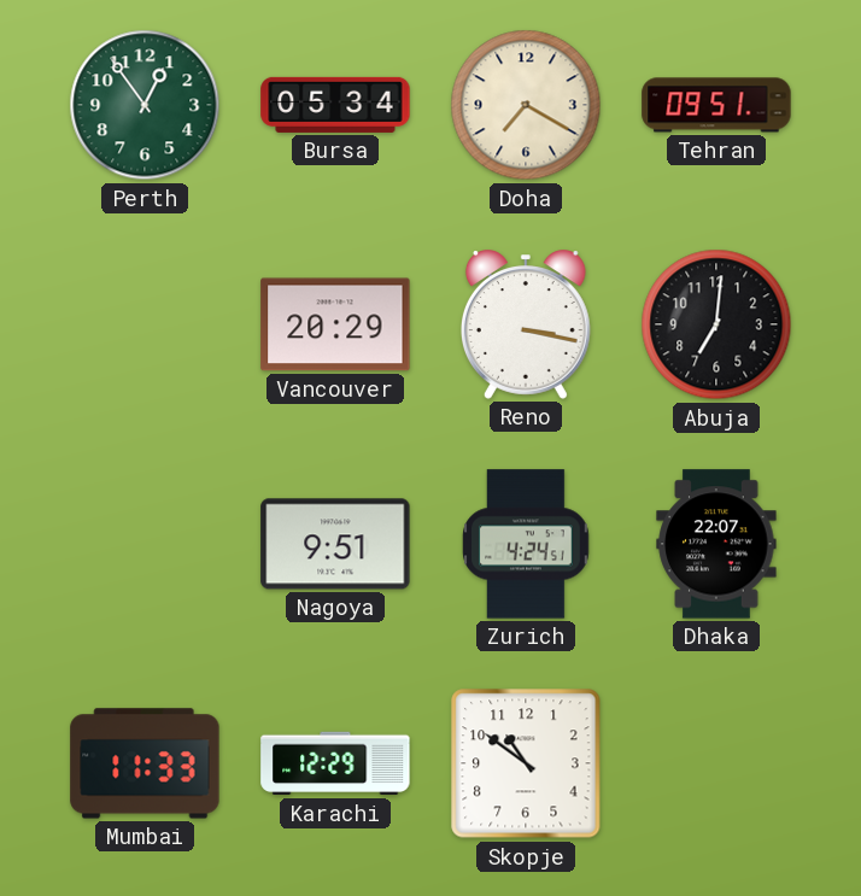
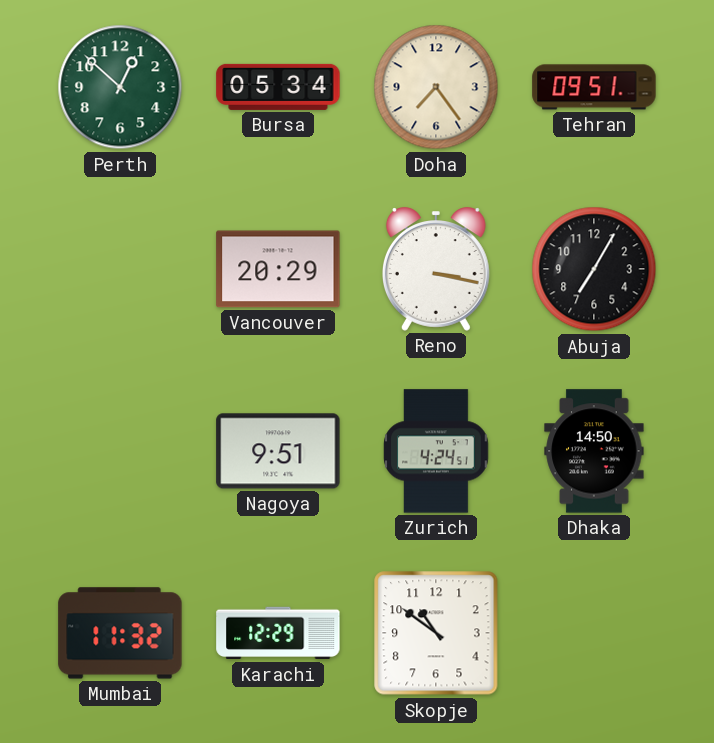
Perth: 12:54 -> 12:52
Doha: 7:20 -> 7:24
Abuja: 7:01 -> 7:05
Dhaka: 22:07 -> 14:50
Mumbai: 11:33 -> 11:32
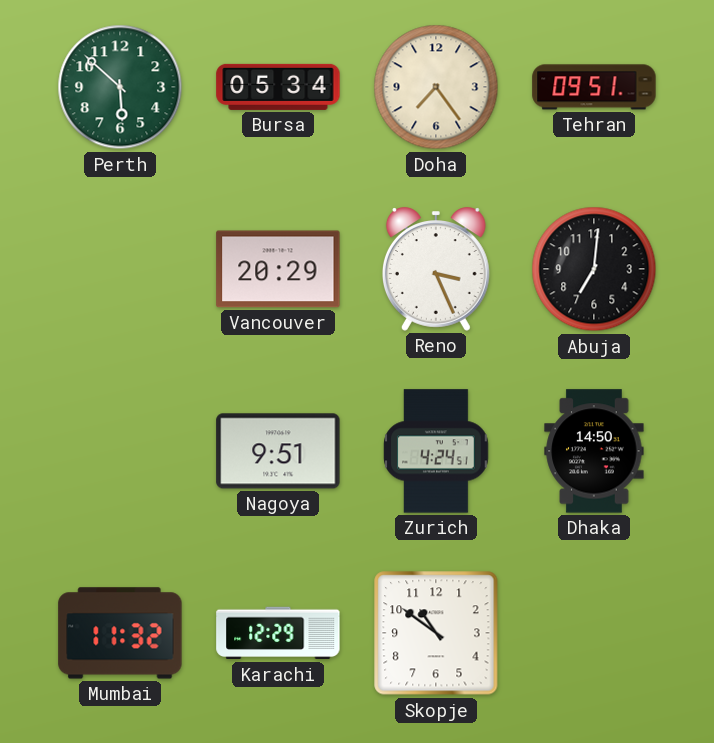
Perth: 12:52 -> 5:52
Reno: 3:17 -> 3:26
Abuja: 7:05 -> 7:01
